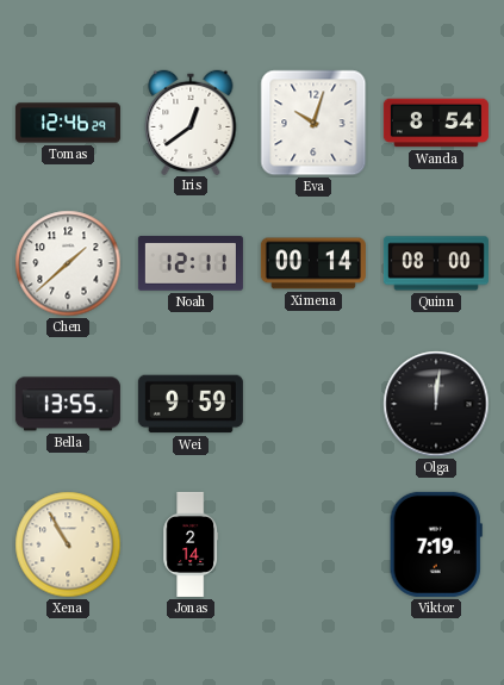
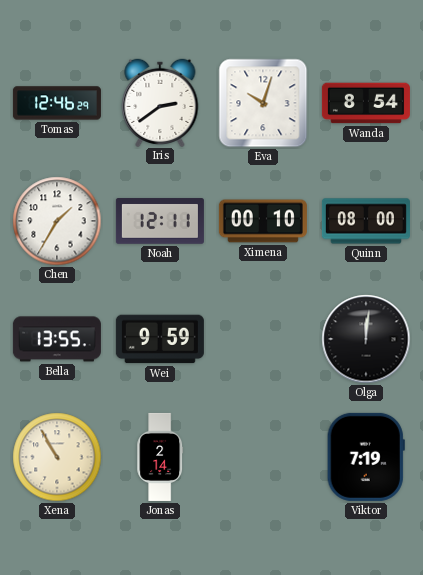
Iris: 12:39 -> 2:39
Chen: 1:38 -> 1:35
Ximena: 00:14 -> 00:10
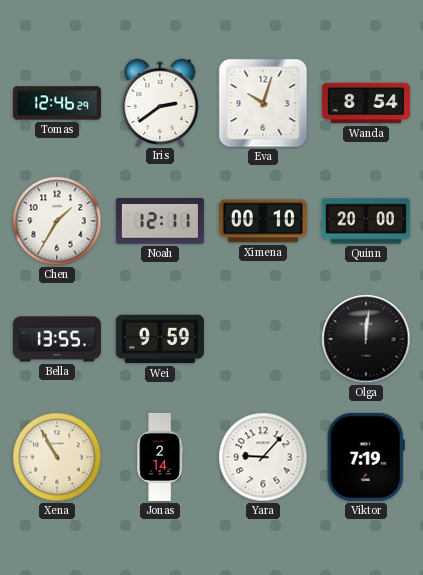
Quinn: 08:00 -> 20:00
Yara: none -> 9:07
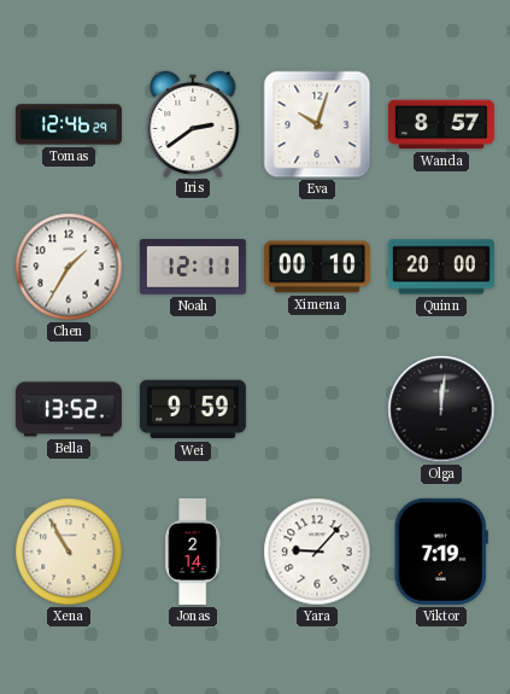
Wanda: 8:54 -> 8:57
Bella: 13:55 -> 13:52
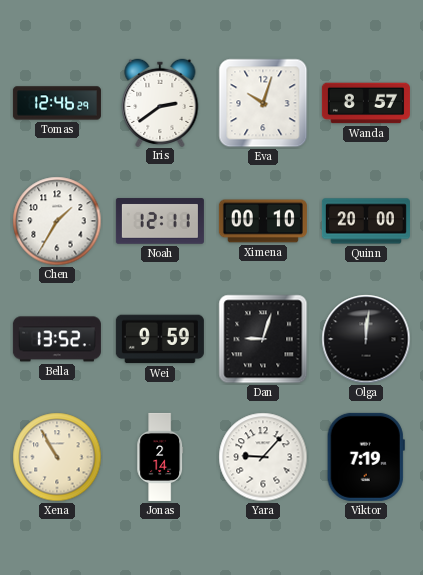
Dan: none -> 9:03
